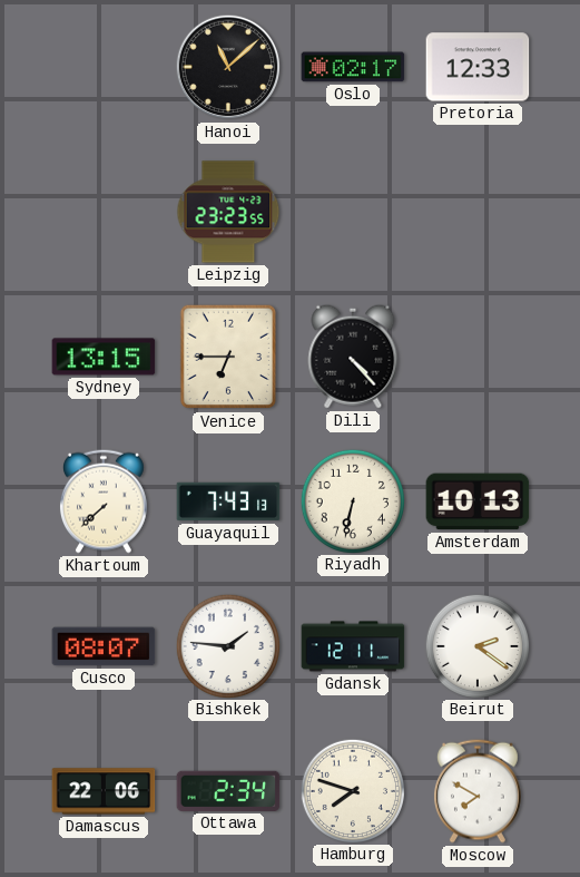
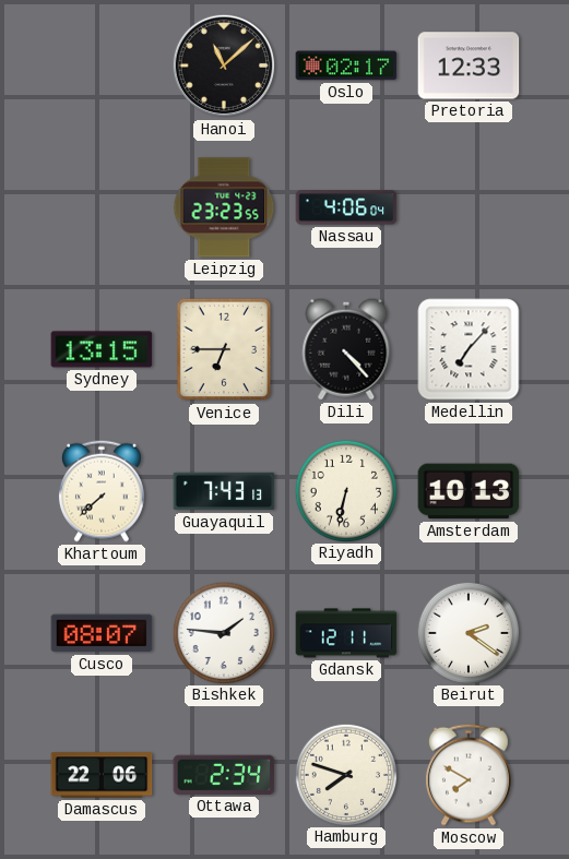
Nassau: none -> 4:06
Medellin: none -> 7:07
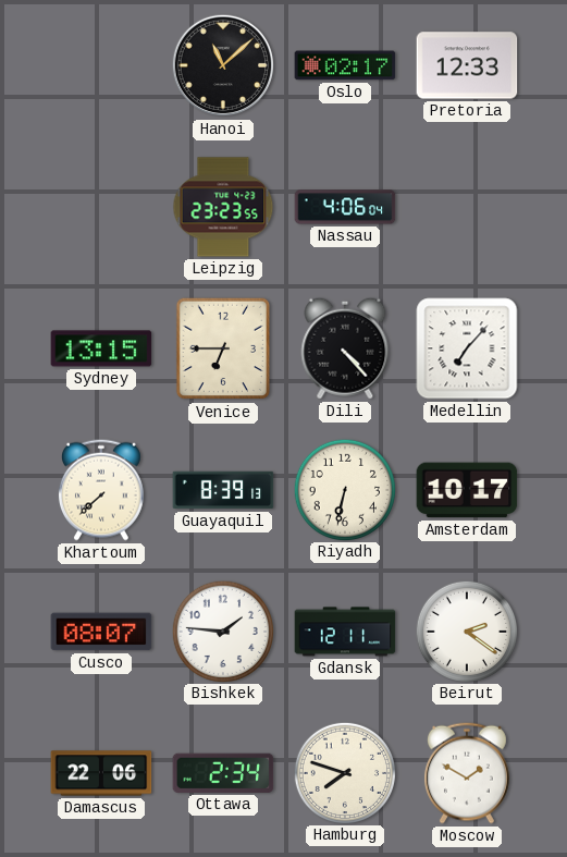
Guayaquil: 7:43 -> 8:39
Amsterdam: 10:13 -> 10:17
Moscow: 7:50 -> 1:50
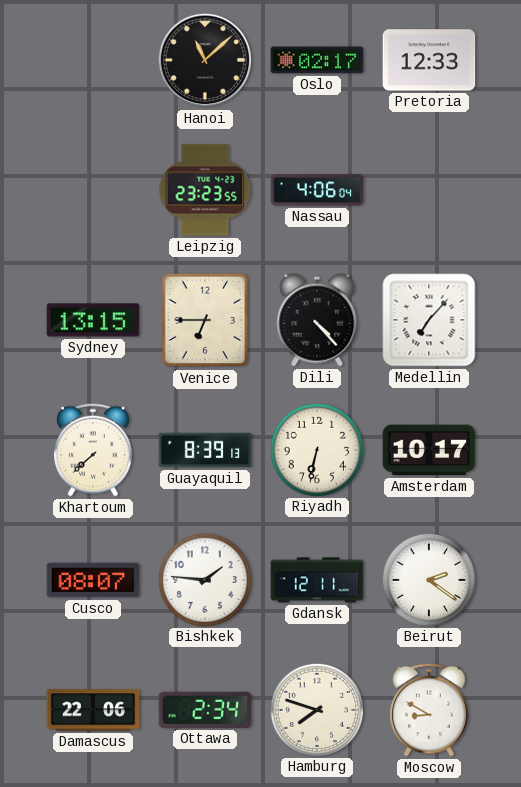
Moscow: 1:50 -> 8:50
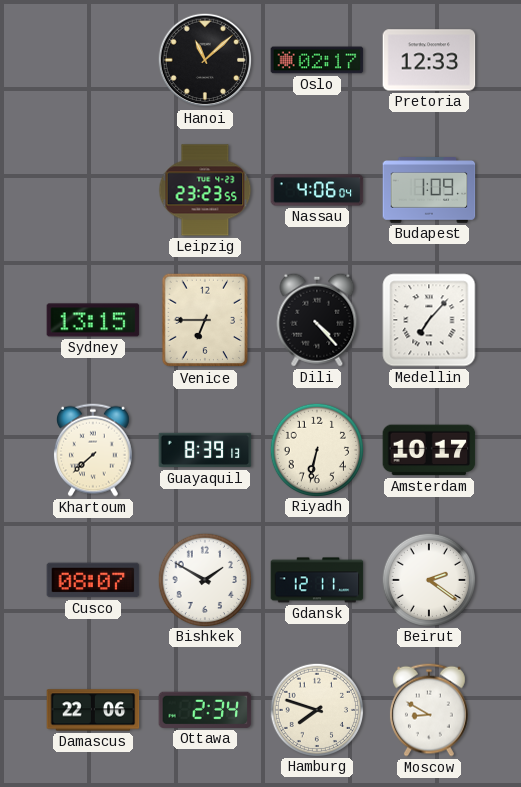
Budapest: none -> 1:09
Bishkek: 1:46 -> 1:50
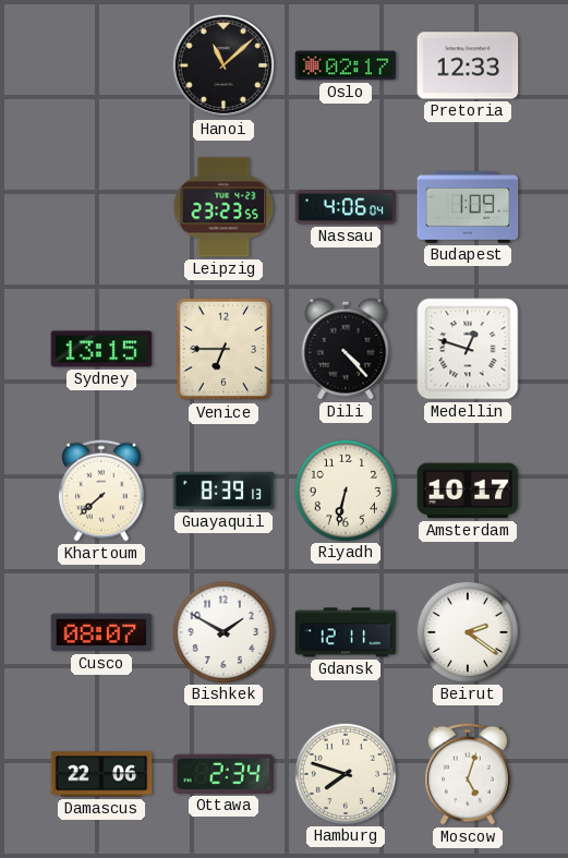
Medellin: 7:07 -> 12:48
Moscow: 8:50 -> 5:03
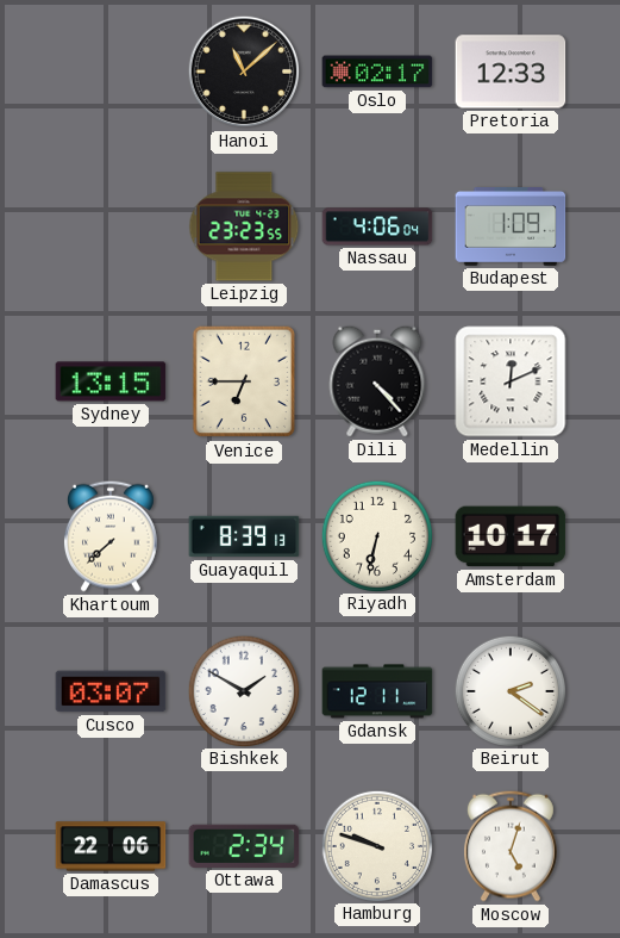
Medellin: 12:48 -> 12:11
Cusco: 08:07 -> 03:07
Hamburg: 7:48 -> 9:48
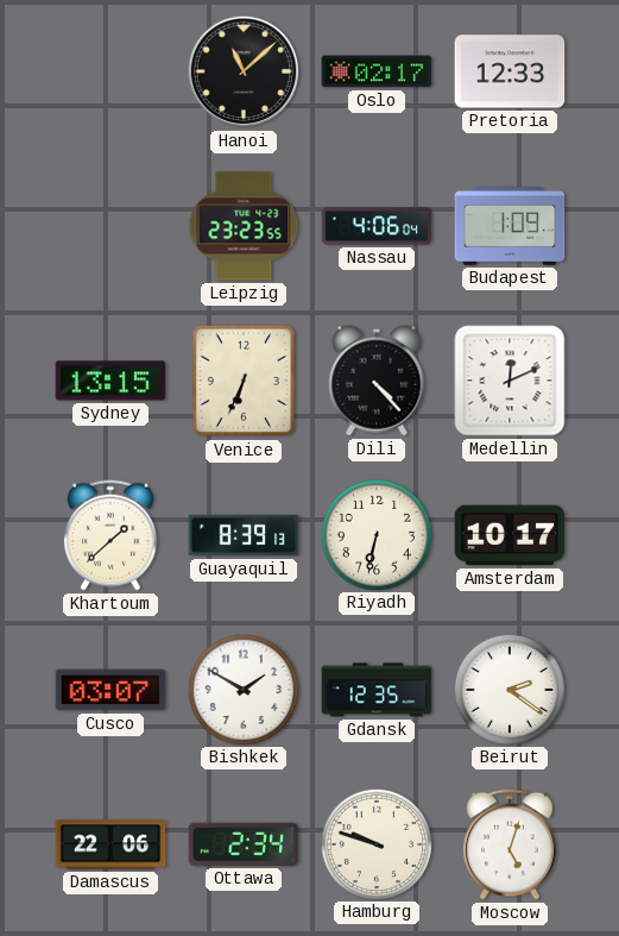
Venice: 6:45 -> 6:34
Khartoum: 7:38 -> 1:38
Gdansk: 12:11 -> 12:35
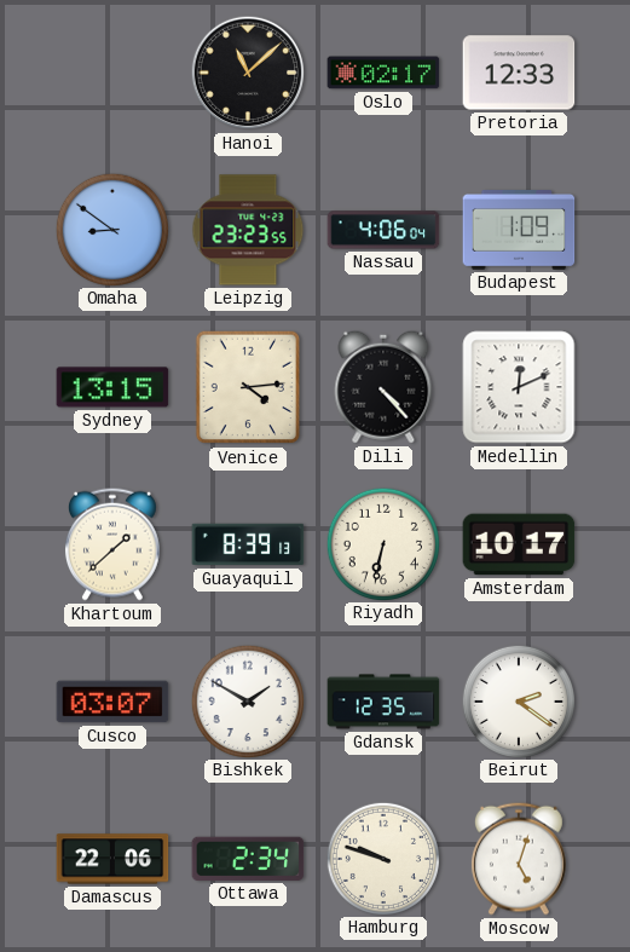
Omaha: none -> 8:51
Venice: 6:34 -> 4:14
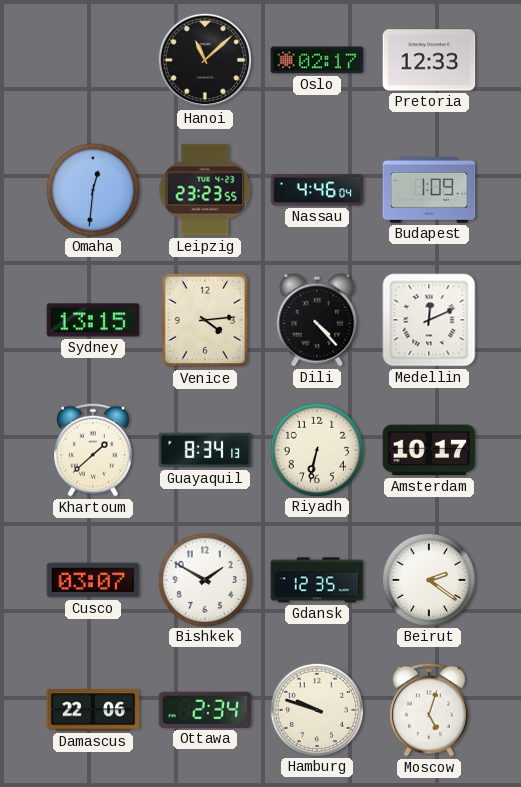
Omaha: 8:51 -> 12:31
Nassau: 4:06 -> 4:46
Guayaquil: 8:39 -> 8:34
